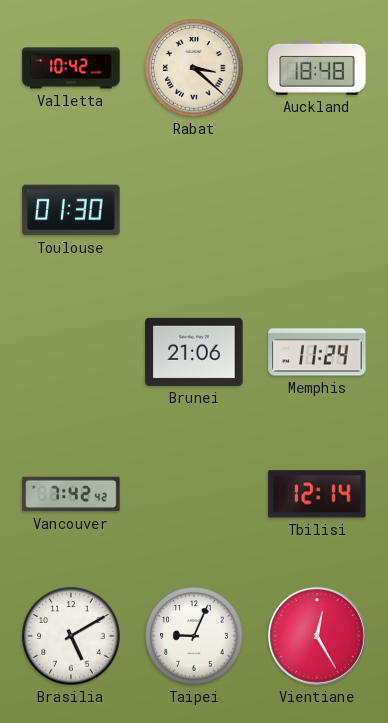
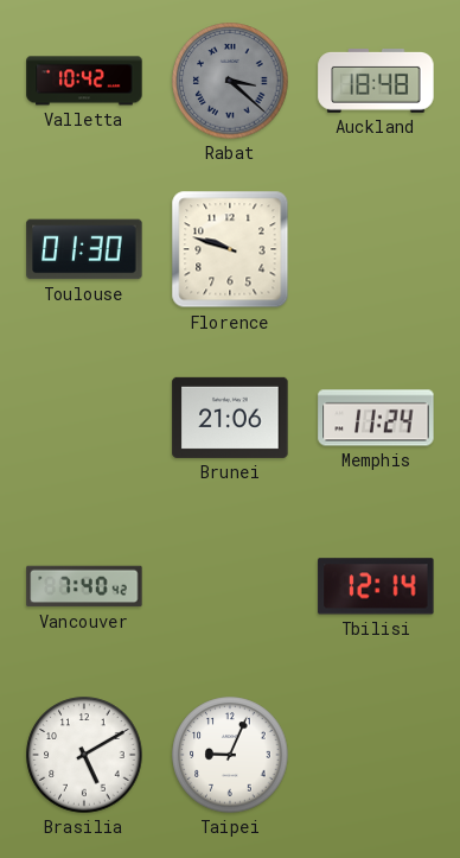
Rabat dial: cream -> grey
Florence: none -> 9:48
Vancouver: 7:42 -> 7:40
Vientiane: 12:25 -> none
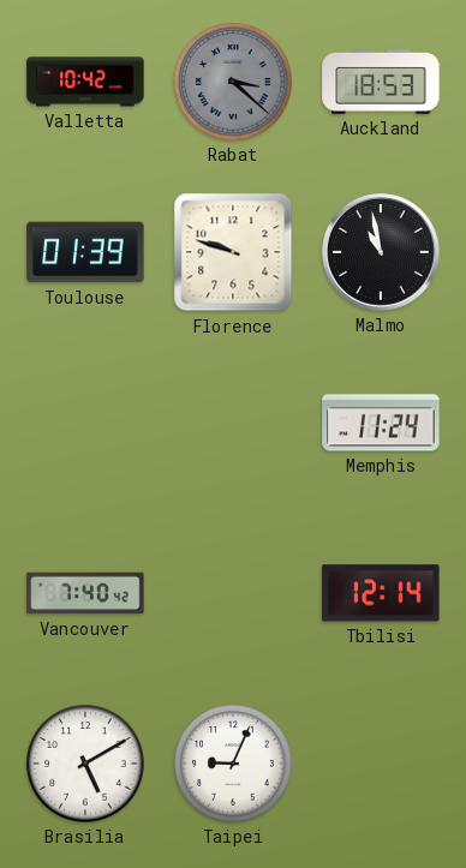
Auckland: 18:48 -> 18:53
Toulouse: 01:30 -> 01:39
Malmo: none -> 10:58
Brunei: 21:06 -> none
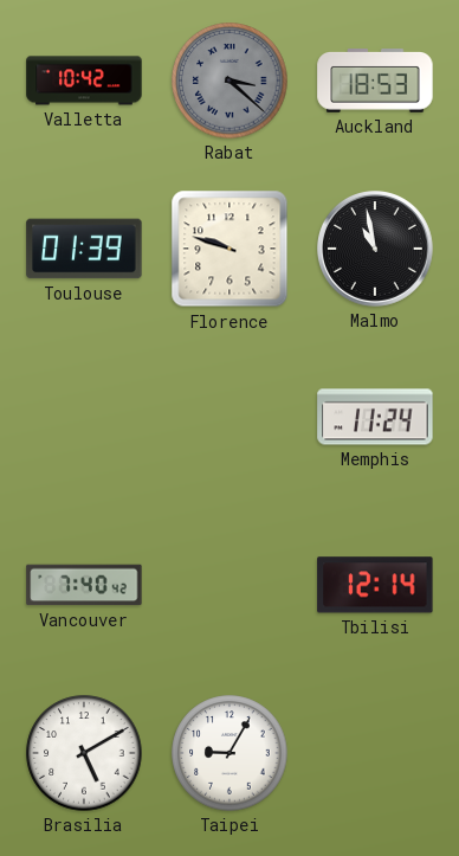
Taipei: 9:04 -> 9:05
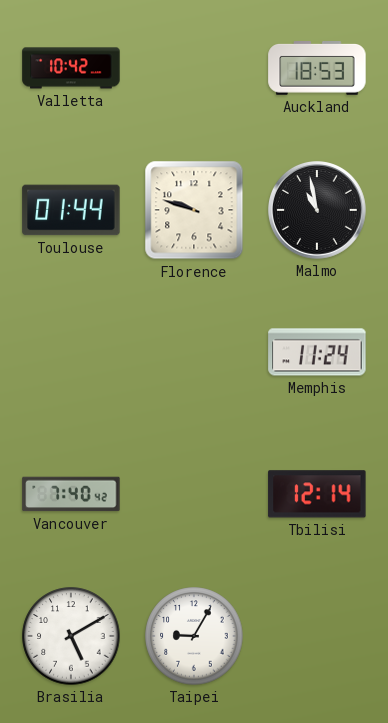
Rabat: 3:22 -> none
Toulouse: 01:39 -> 01:44
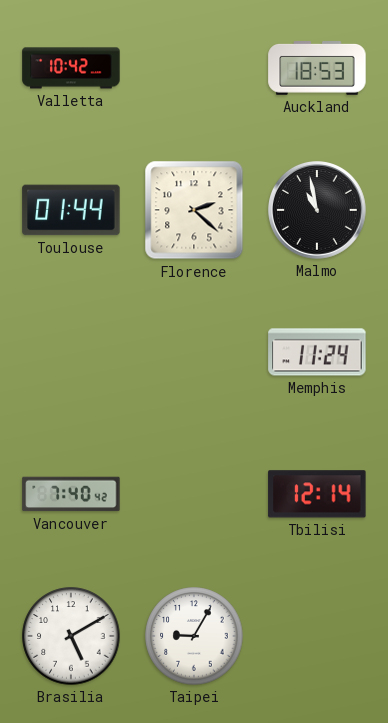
Florence: 9:48 -> 2:22
